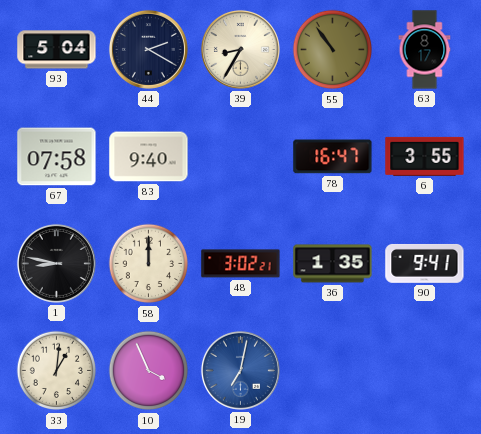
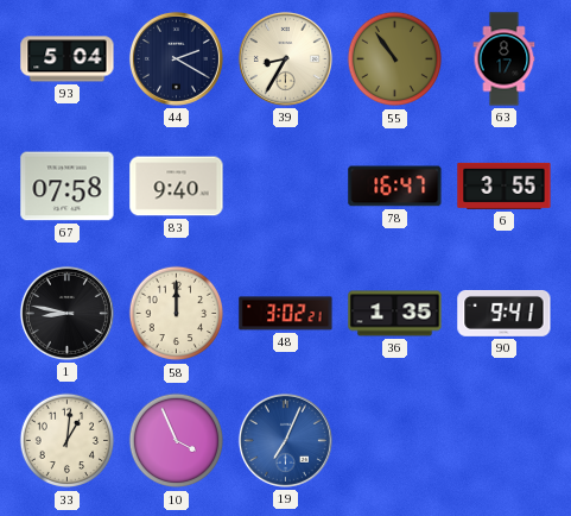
19: 7:02 -> 7:04
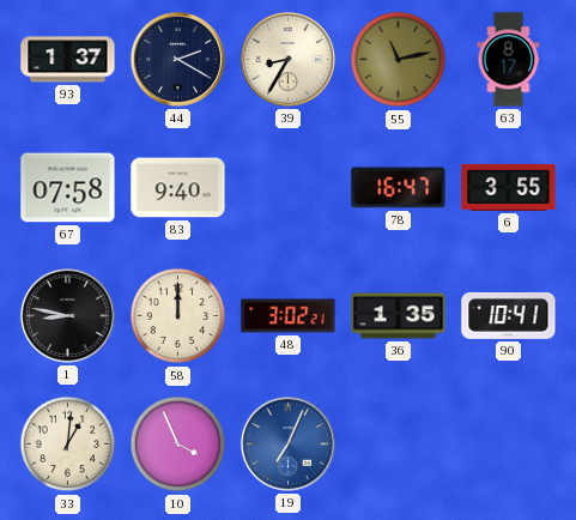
93: 5:04 -> 1:37
55: 10:54 -> 11:13
90: 9:41 -> 10:41
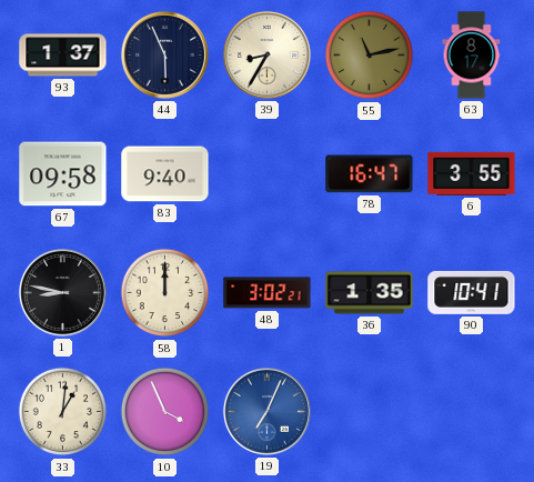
44: 2:20 -> 5:56
67: 07:58 -> 09:58
